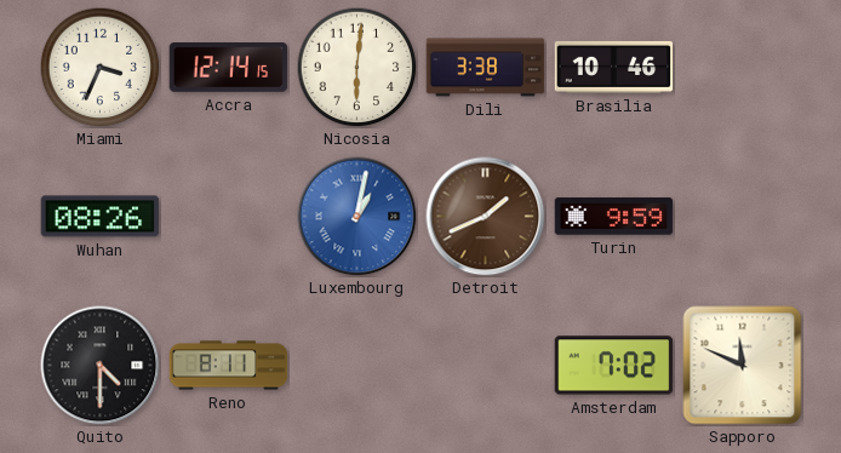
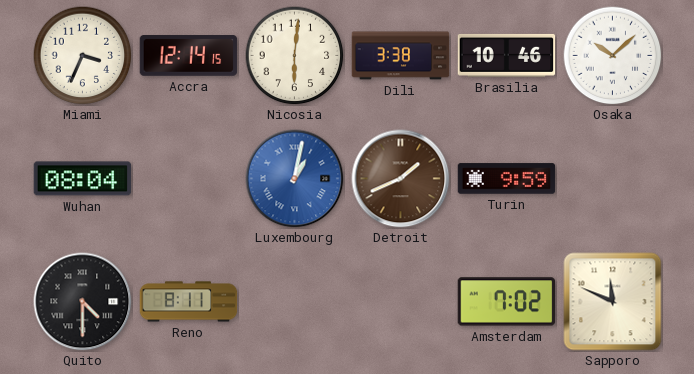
Osaka: none -> 10:08
Wuhan: 08:26 -> 08:04
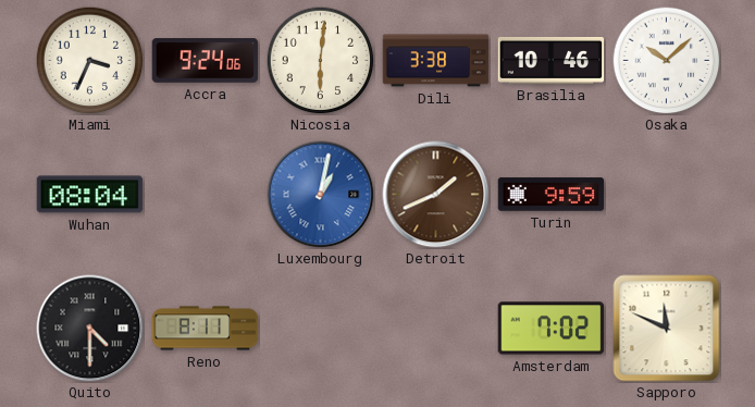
Accra: 12:14 -> 9:24
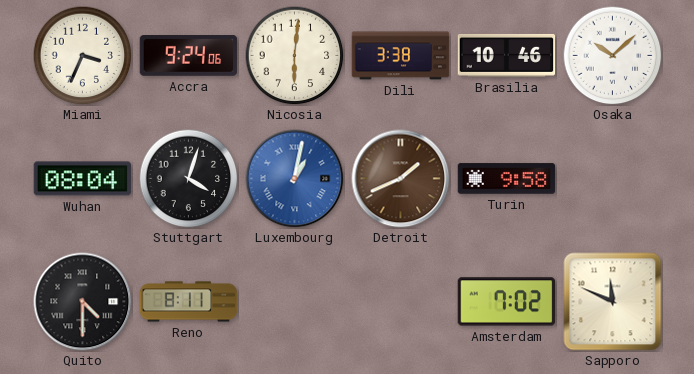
Stuttgart: none -> 4:03
Turin: 9:59 -> 9:58
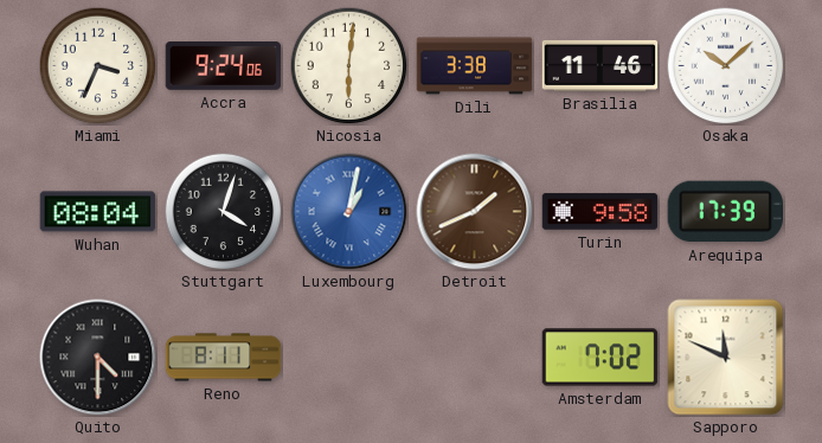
Brasilia: 10:46 -> 11:46
Arequipa: none -> 17:39
